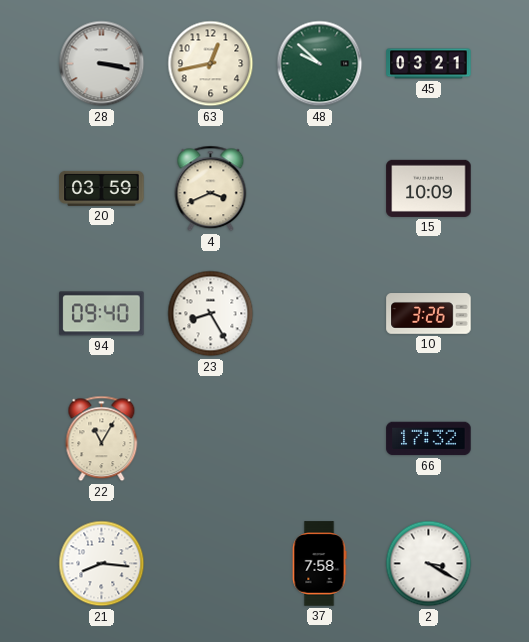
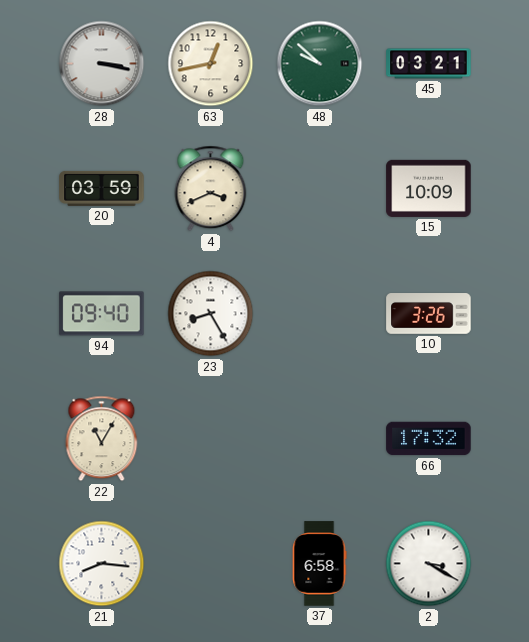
37: 7:58 -> 6:58
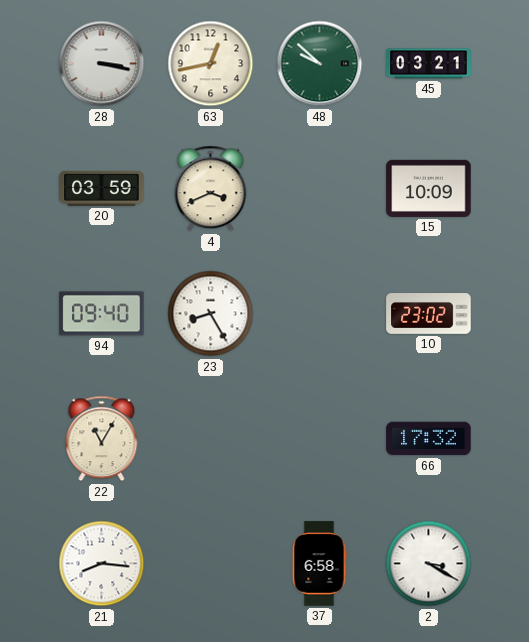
10: 3:26 -> 23:02
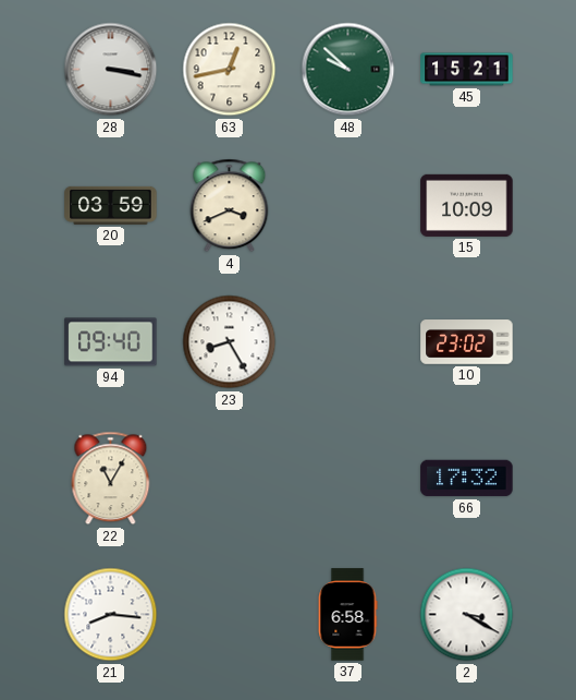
45: 03:21 -> 15:21
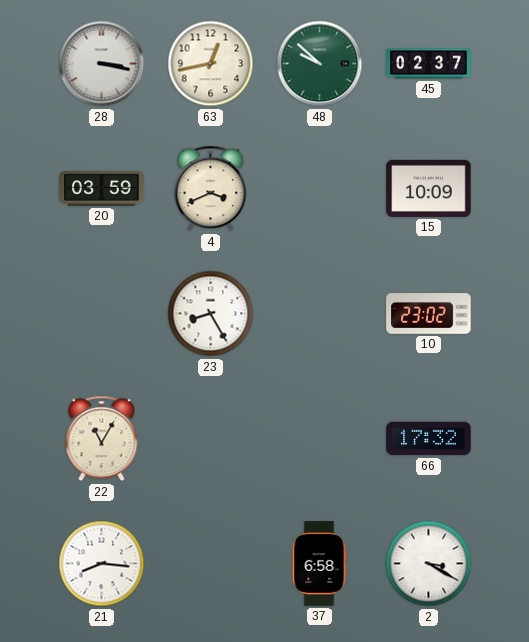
45: 15:21 -> 02:37
94: 09:40 -> none
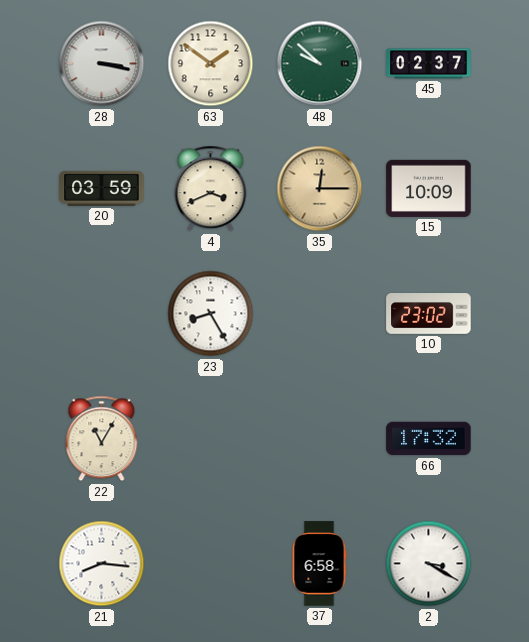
63: 12:43 -> 1:51
35: none -> 12:15
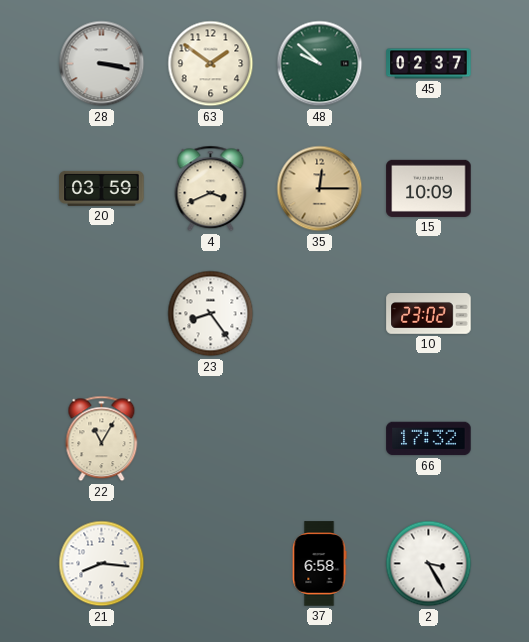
23: 8:25 -> 8:24
2: 3:20 -> 3:25
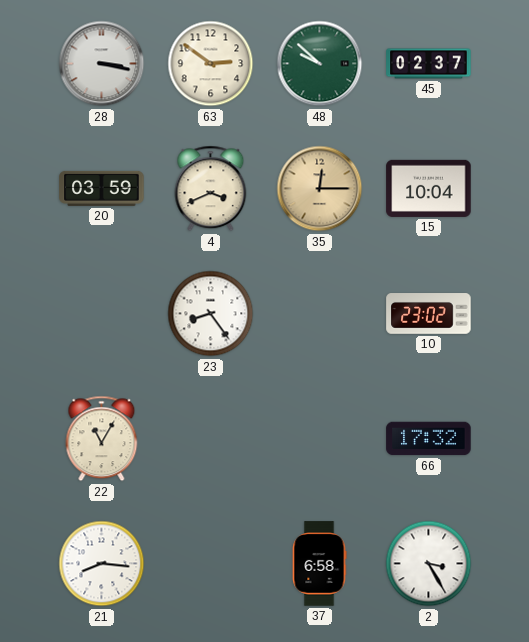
63: 1:51 -> 2:51
15: 10:09 -> 10:04
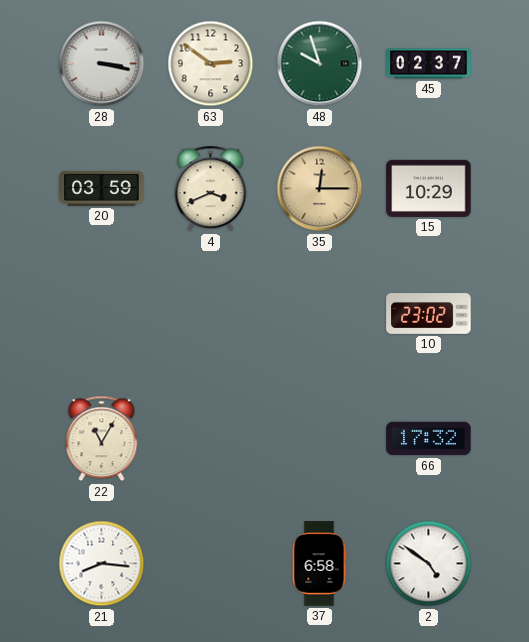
48: 9:52 -> 9:57
15: 10:04 -> 10:29
23: 8:24 -> none
2: 3:25 -> 4:51
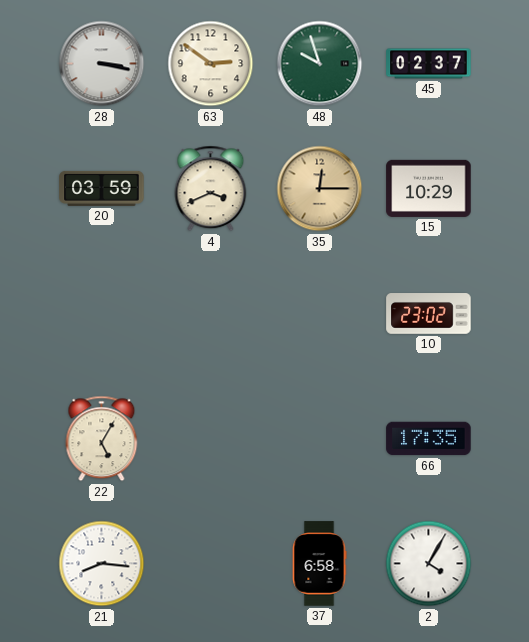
22: 11:05 -> 5:05
66: 17:32 -> 17:35
2: 4:51 -> 4:05
